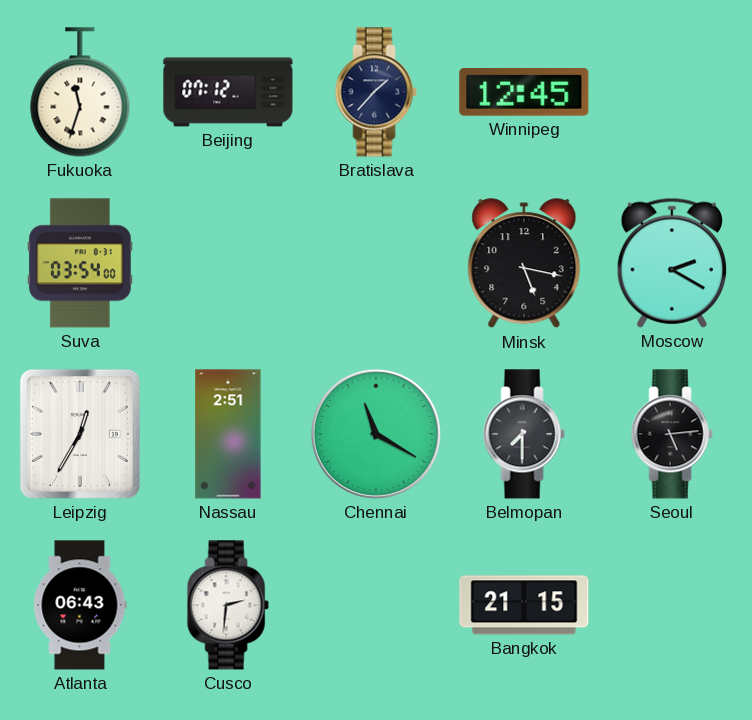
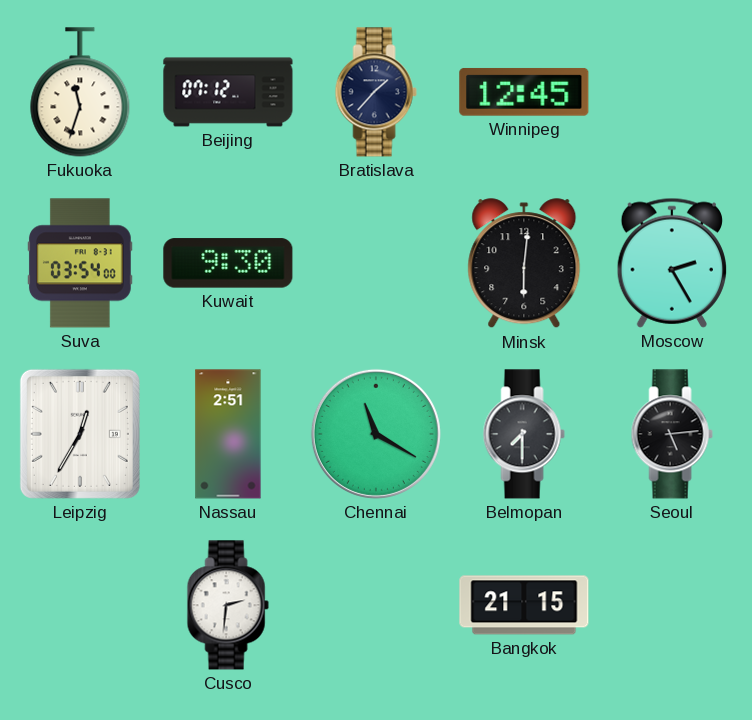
Kuwait: none -> 9:30
Minsk: 5:17 -> 6:01
Moscow: 2:20 -> 2:25
Atlanta: 06:43 -> none
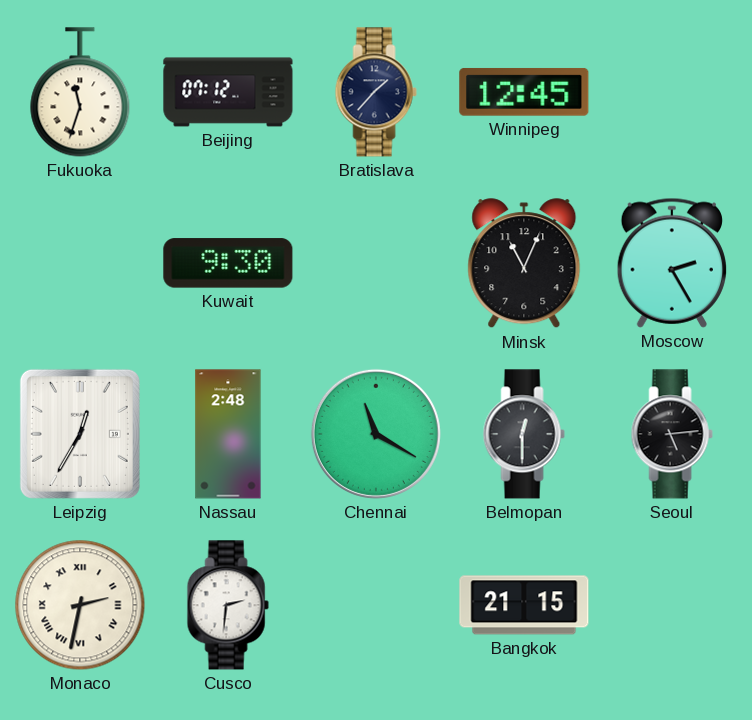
Suva: 03:54 -> none
Minsk: 6:01 -> 11:04
Nassau: 2:51 -> 2:48
Belmopan: 7:30 -> 12:30
Monaco: none -> 2:32
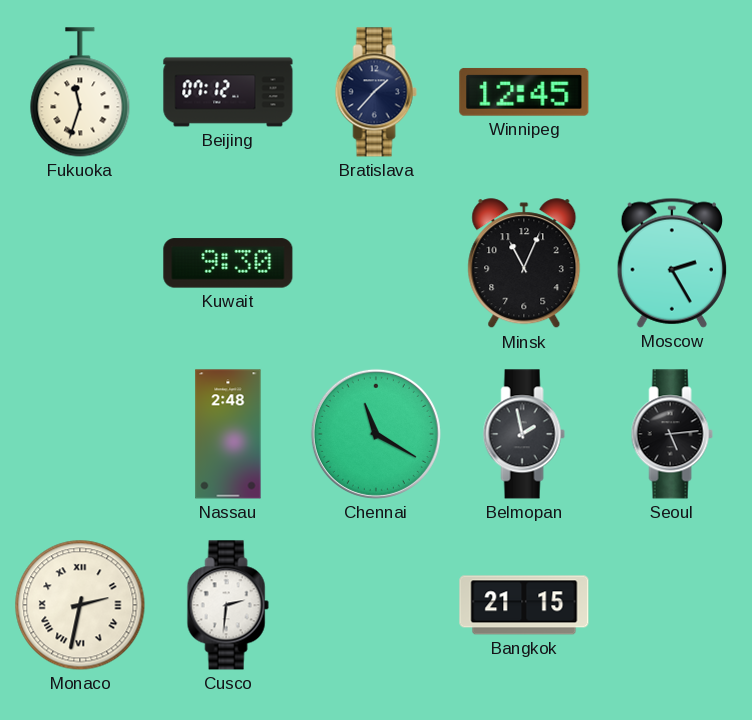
Leipzig: 12:35 -> none
Belmopan: 12:30 -> 1:58
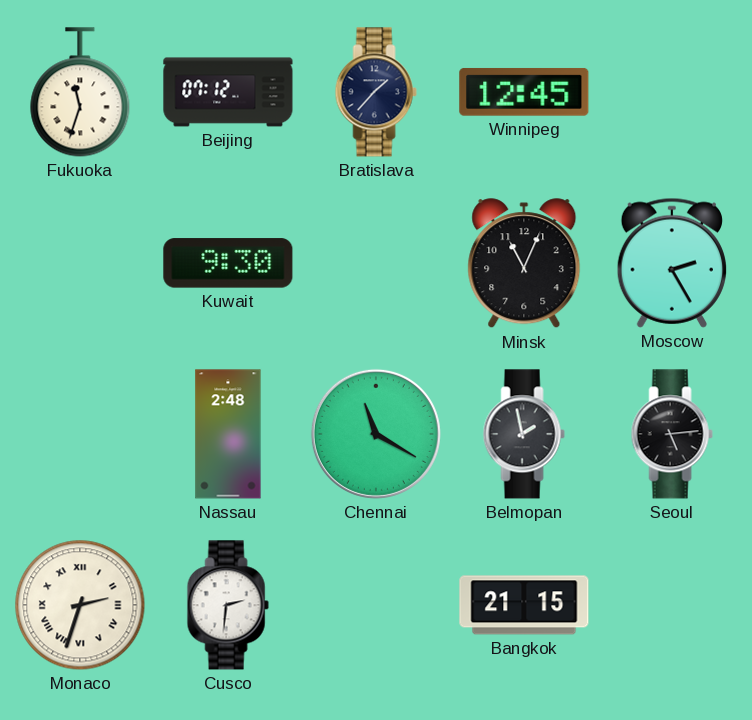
Monaco: 2:32 -> 2:33
